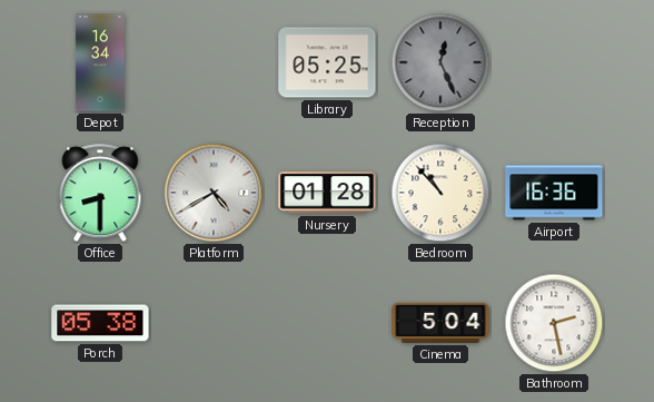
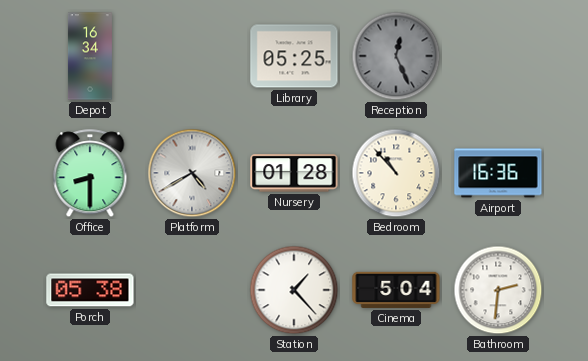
Station: none -> 1:23
Bathroom: 2:28 -> 2:31
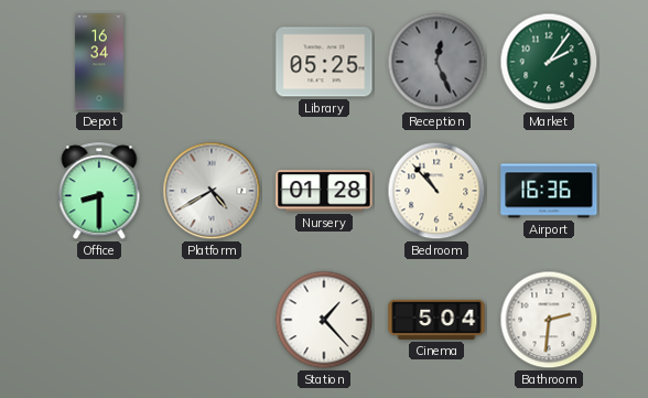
Market: none -> 2:06
Porch: 05:38 -> none
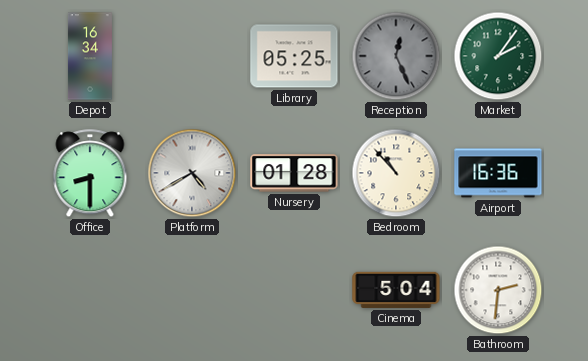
Station: 1:23 -> none
